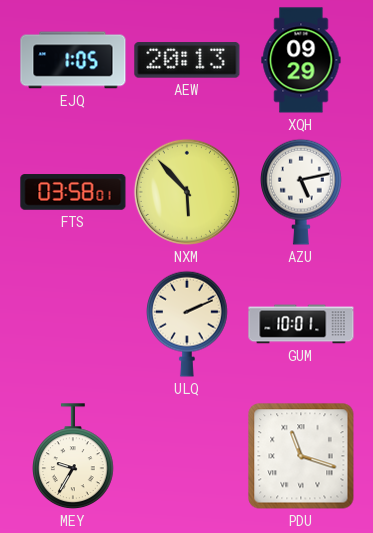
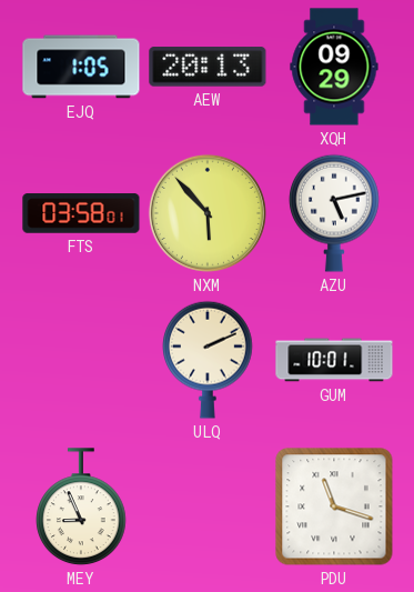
MEY: 9:35 -> 8:56
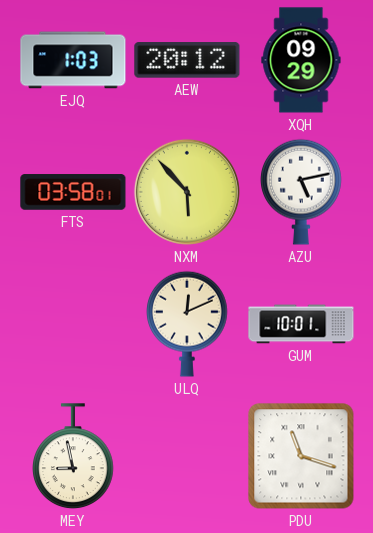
EJQ: 1:05 -> 1:03
AEW: 20:13 -> 20:12
ULQ: 2:11 -> 12:11
MEY: 8:56 -> 8:58
